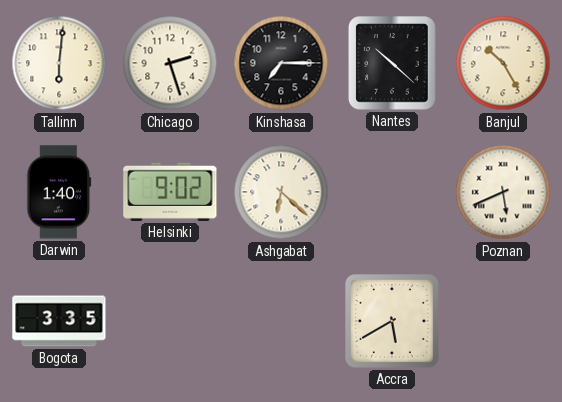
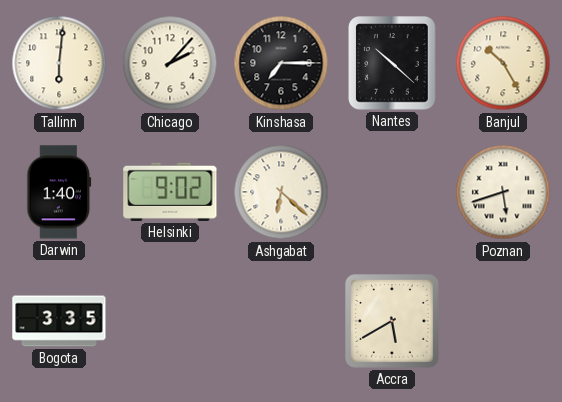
Chicago: 2:27 -> 2:07
Poznan: 5:41 -> 5:42
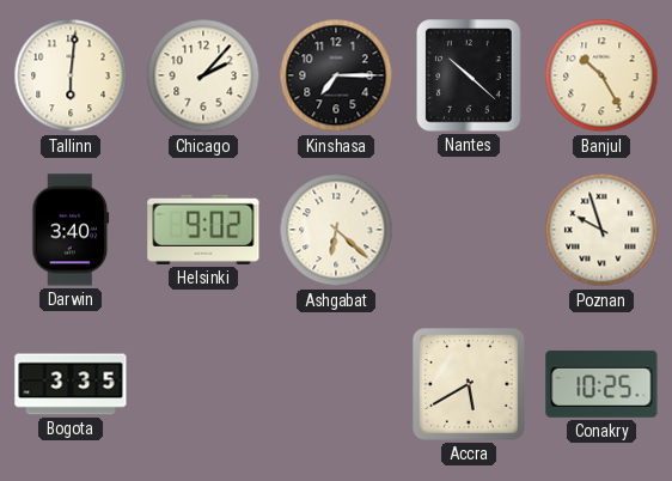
Darwin: 1:40 -> 3:40
Poznan: 5:42 -> 9:57
Conakry: none -> 10:25
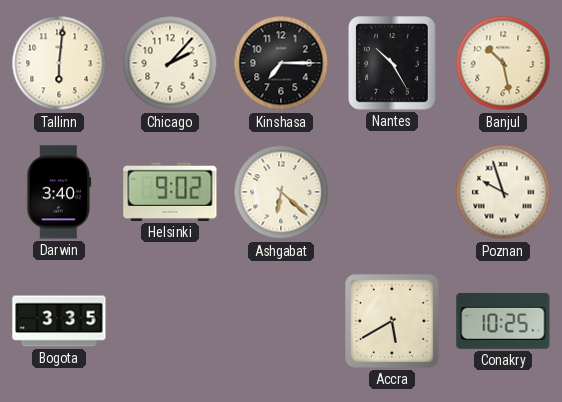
Nantes: 10:22 -> 10:25
Banjul: 10:25 -> 10:28
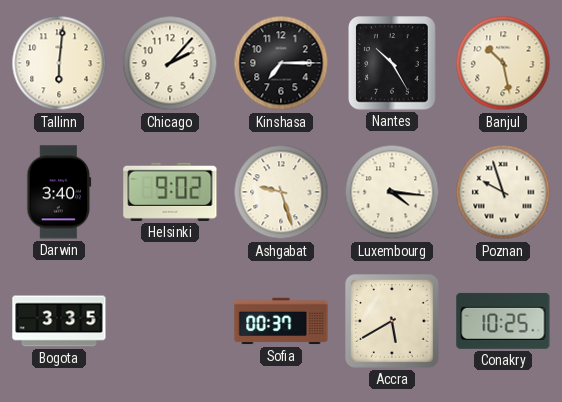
Ashgabat: 6:22 -> 9:27
Luxembourg: none -> 4:16
Sofia: none -> 00:37
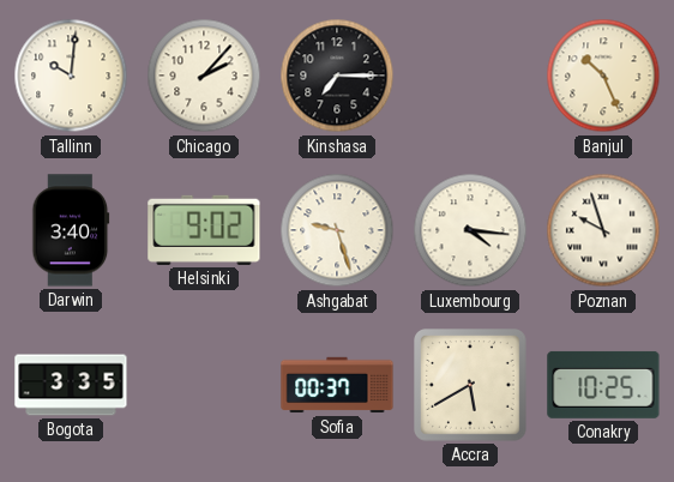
Tallinn: 6:01 -> 10:01
Nantes: 10:25 -> none
Banjul: 10:28 -> 10:26
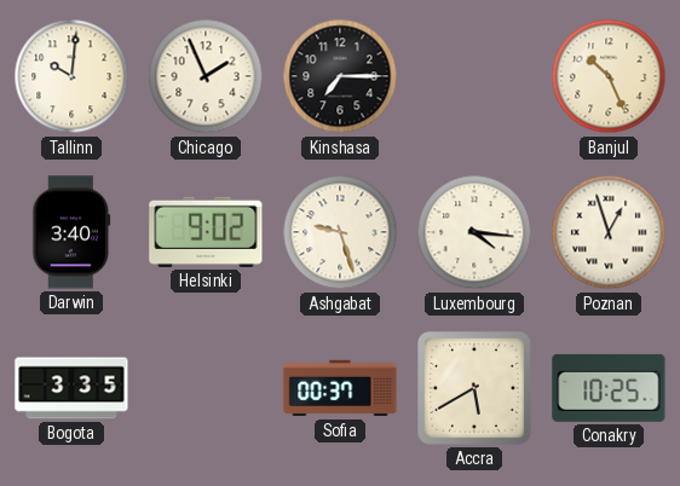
Chicago: 2:07 -> 1:56
Poznan: 9:57 -> 12:57
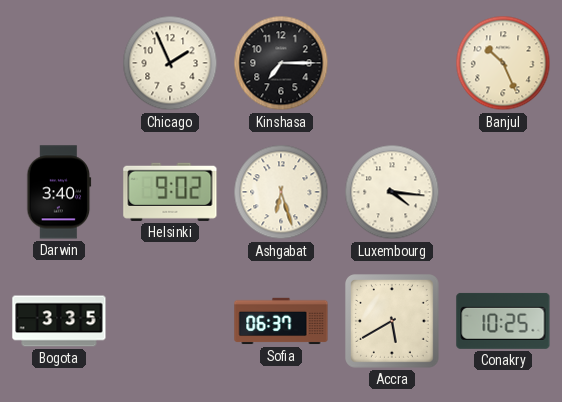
Tallinn: 10:01 -> none
Ashgabat: 9:27 -> 6:27
Poznan: 12:57 -> none
Sofia: 00:37 -> 06:37
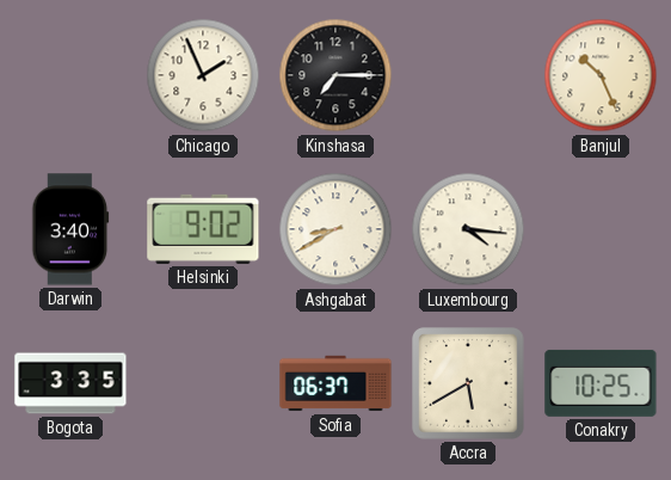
Ashgabat: 6:27 -> 8:40
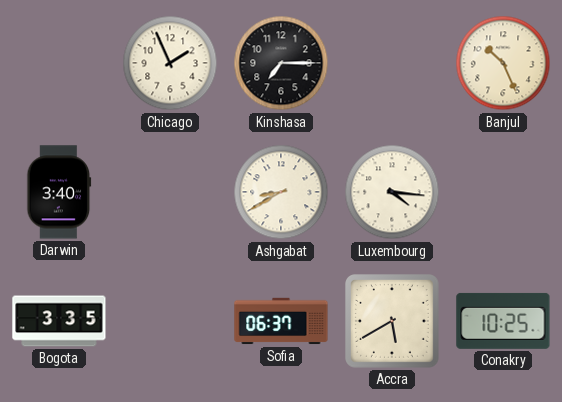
Helsinki: 9:02 -> none
